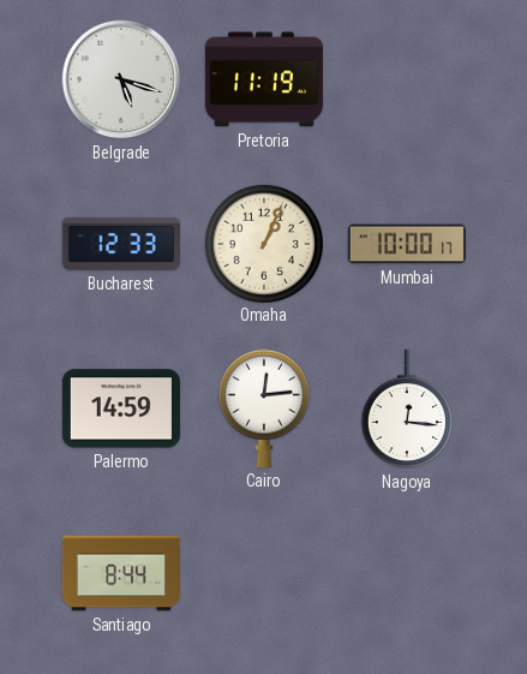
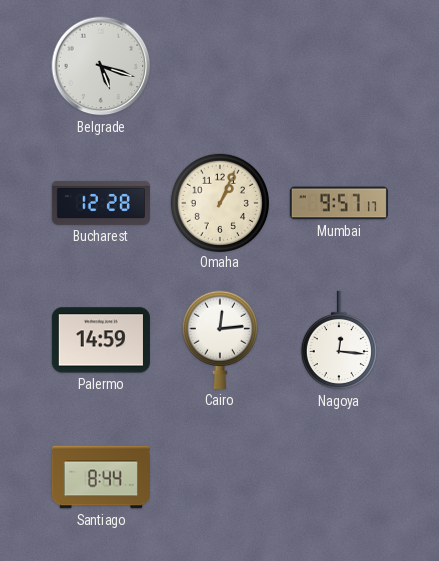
Pretoria: 11:19 -> none
Bucharest: 12:33 -> 12:28
Mumbai: 10:00 -> 9:57
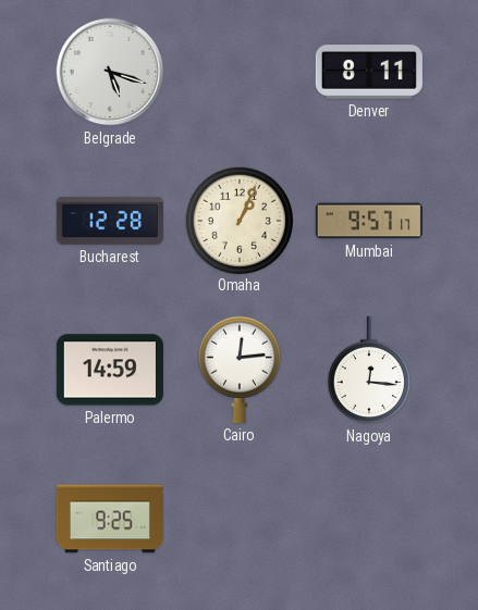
Denver: none -> 8:11
Santiago: 8:44 -> 9:25
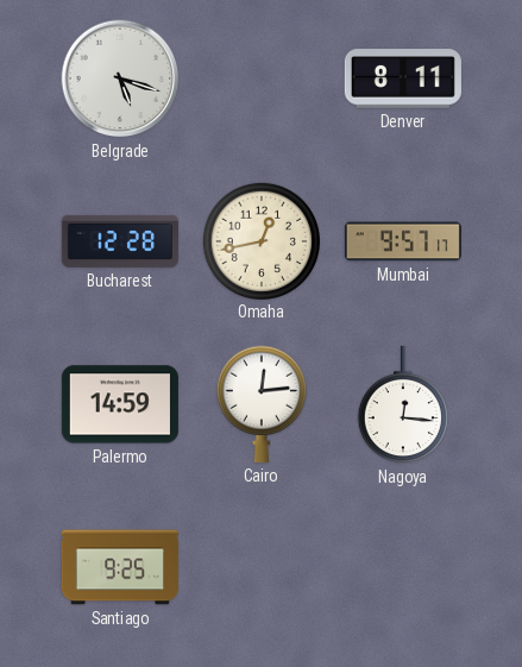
Omaha: 1:04 -> 12:43
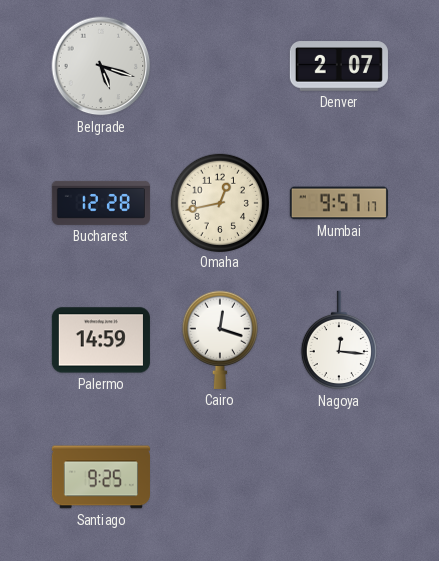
Denver: 8:11 -> 2:07
Cairo: 12:14 -> 12:18
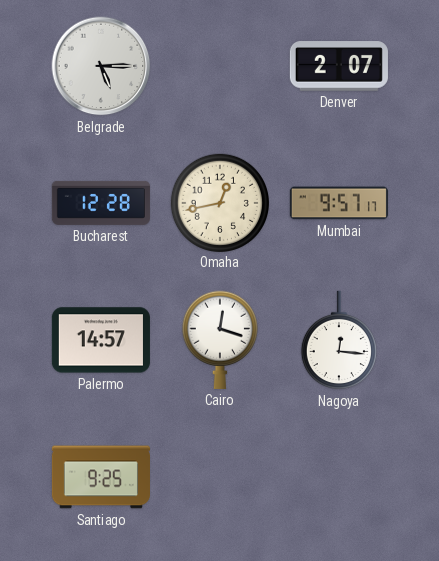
Belgrade: 5:18 -> 5:15
Palermo: 14:59 -> 14:57
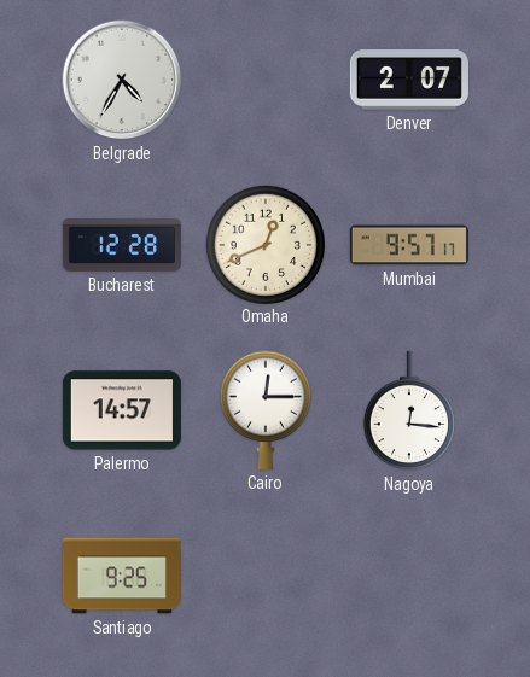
Belgrade: 5:15 -> 4:35
Omaha: 12:43 -> 12:41
Cairo: 12:18 -> 12:15
